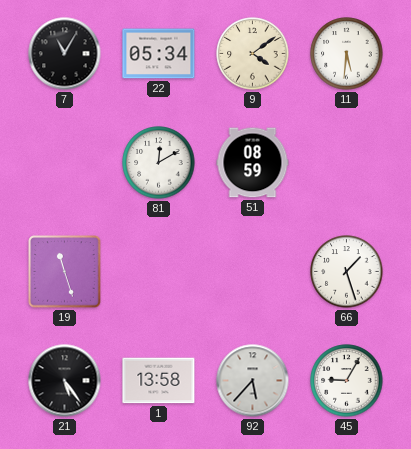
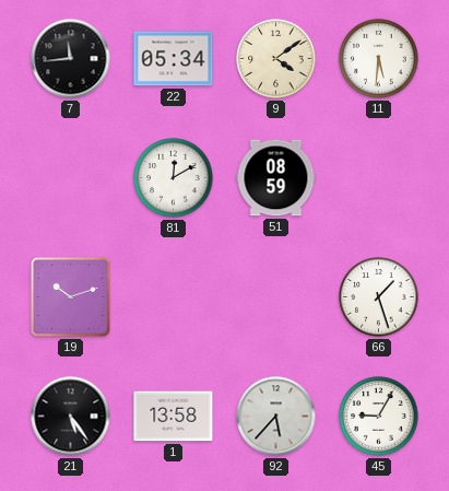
7: 11:05 -> 11:44
19: 11:27 -> 10:12
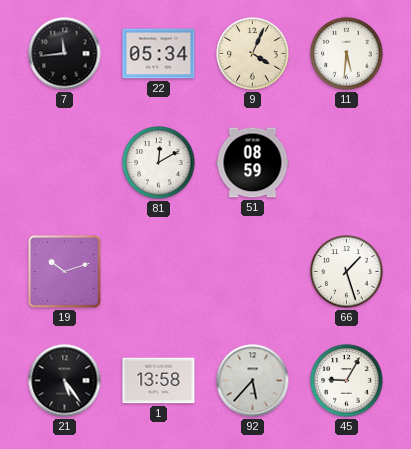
9: 4:09 -> 4:04
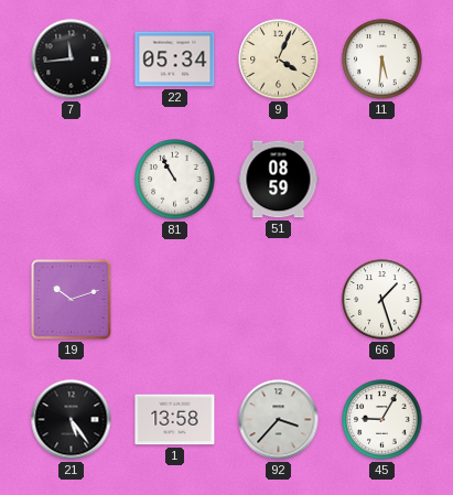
81: 12:10 -> 10:55
92: 5:37 -> 3:37
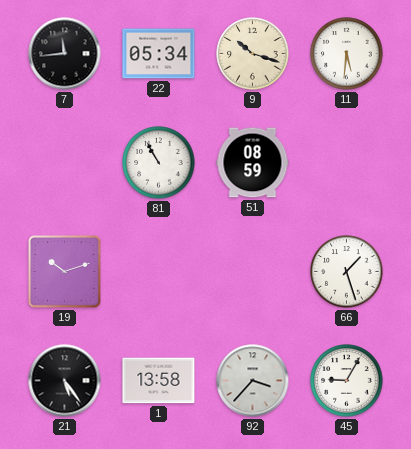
9: 4:04 -> 10:18
